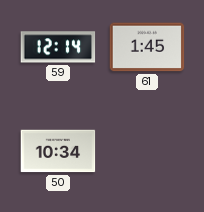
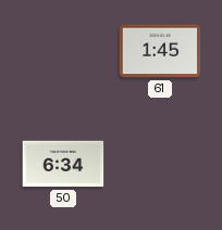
59: 12:14 -> none
50: 10:34 -> 6:34
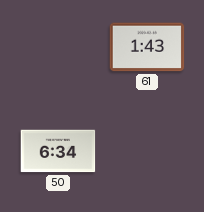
61: 1:45 -> 1:43
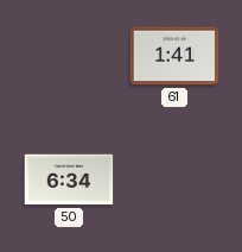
61: 1:43 -> 1:41
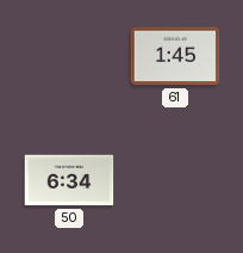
61: 1:41 -> 1:45
